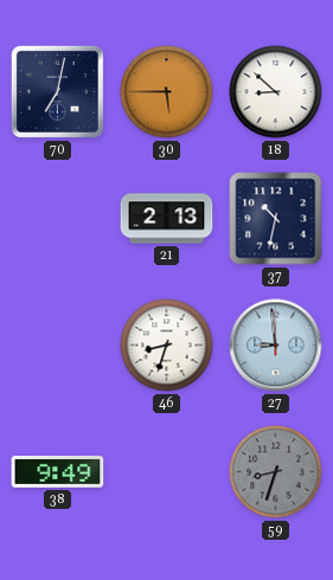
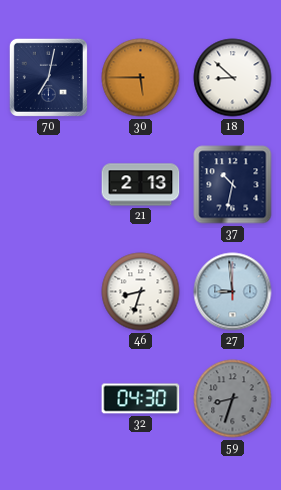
38: 9:49 -> none
32: none -> 04:30
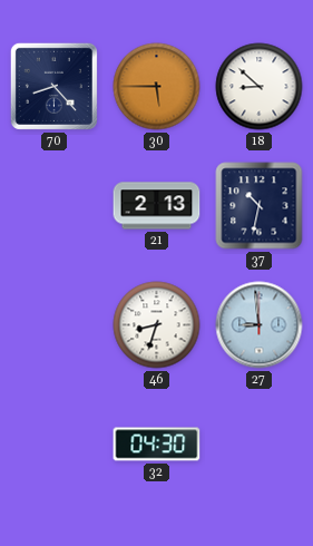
70: 7:02 -> 8:23
59: 8:33 -> none
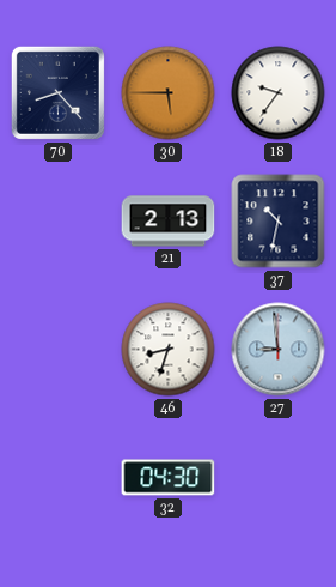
18: 8:52 -> 9:36
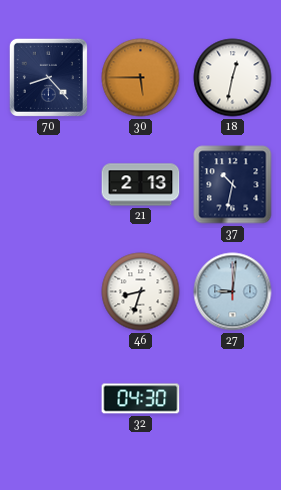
18: 9:36 -> 12:32
27: 8:59 -> 9:01
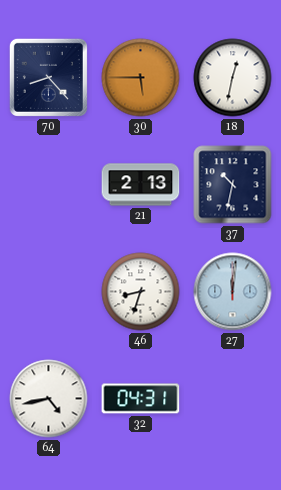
27: 9:01 -> 12:01
64: none -> 4:43
32: 04:30 -> 04:31
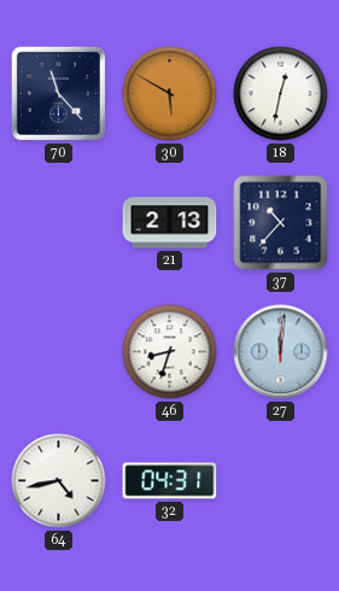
70: 8:23 -> 11:23
30: 5:45 -> 5:50
37: 10:32 -> 10:37
